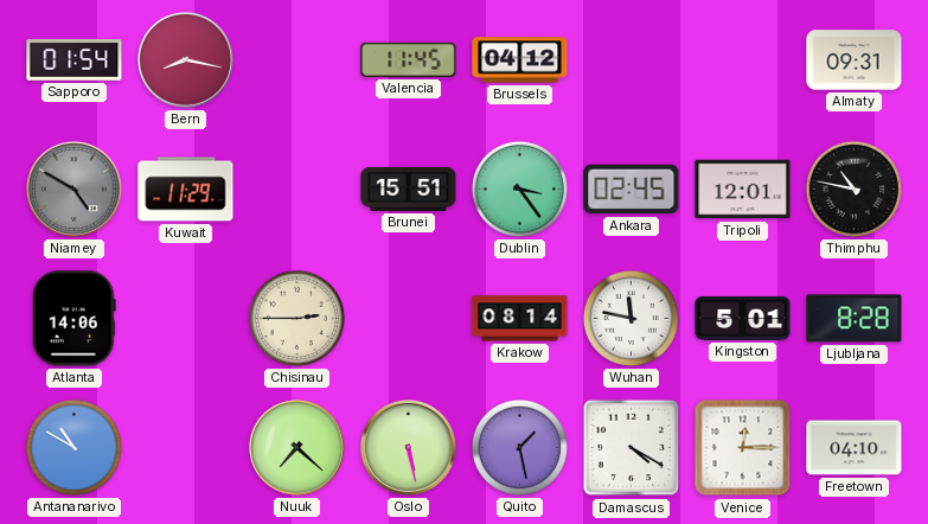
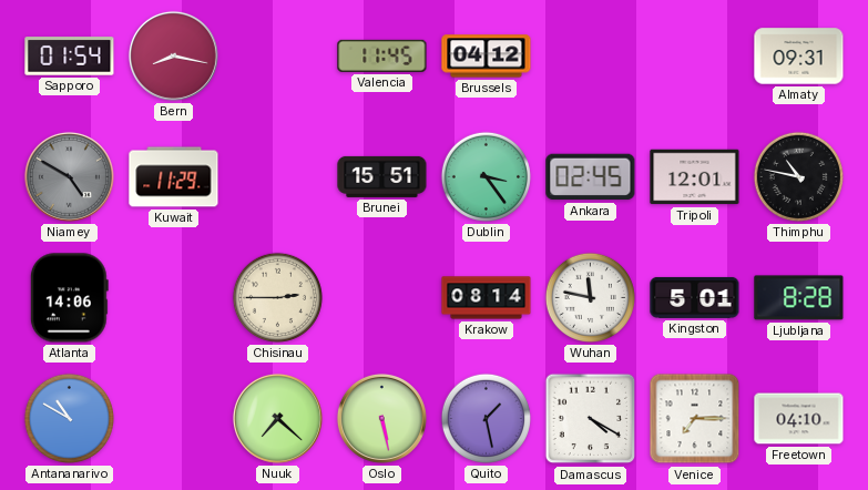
Venice: 12:15 -> 7:15
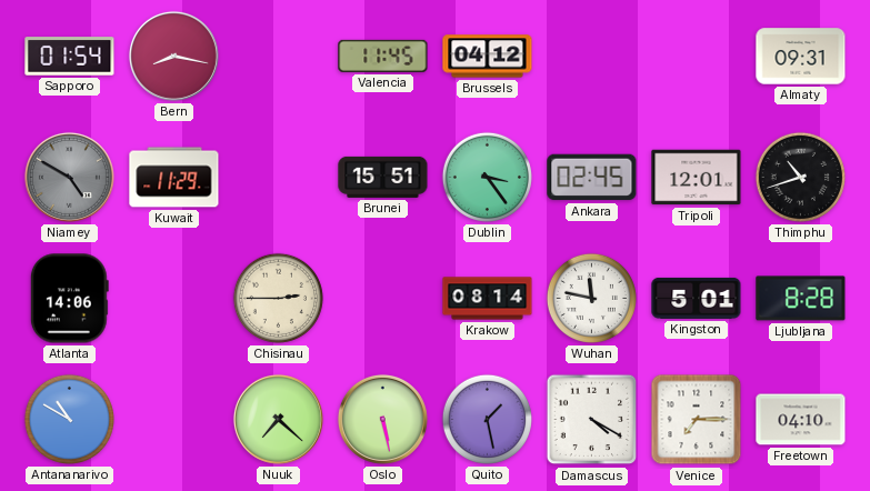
Thimphu: 10:47 -> 10:42
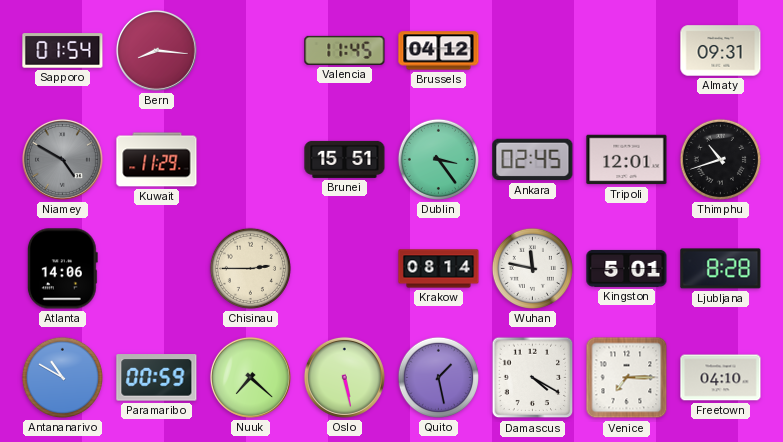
Bern: 8:17 -> 8:16
Paramaribo: none -> 00:59
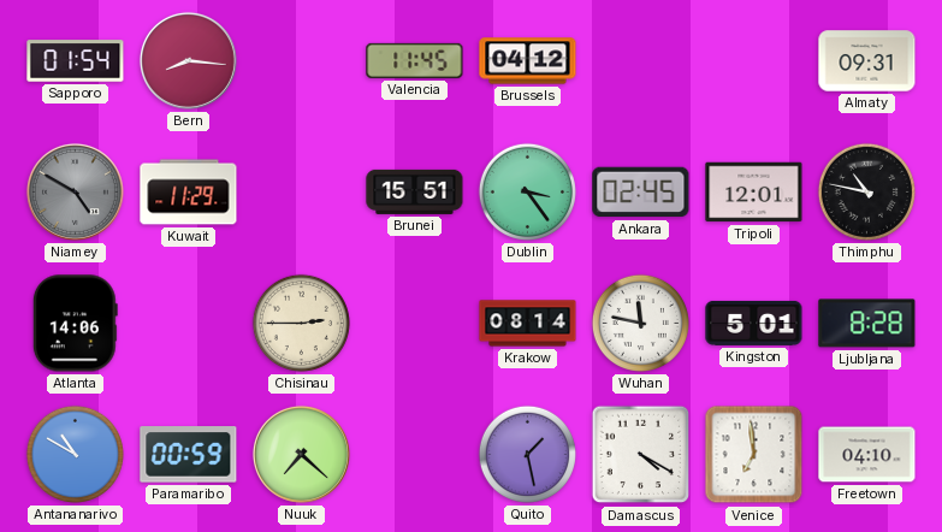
Thimphu: 10:42 -> 10:47
Oslo: 5:28 -> none
Venice: 7:15 -> 6:59
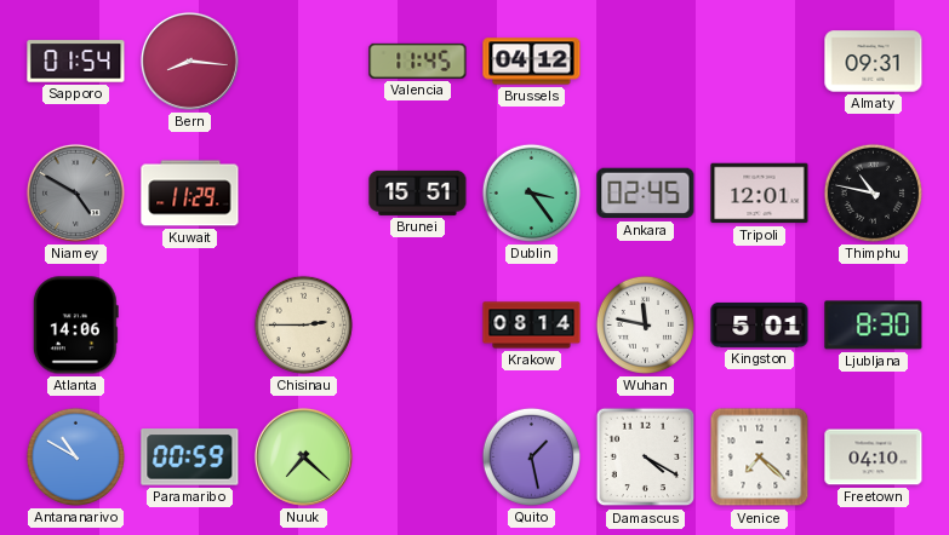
Ljubljana: 8:28 -> 8:30
Venice: 6:59 -> 7:22
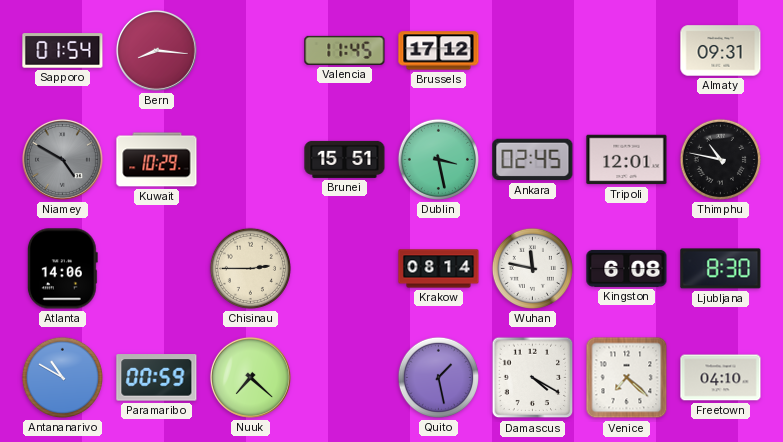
Brussels: 04:12 -> 17:12
Kuwait: 11:29 -> 10:29
Dublin: 3:24 -> 3:28
Kingston: 5:01 -> 6:08
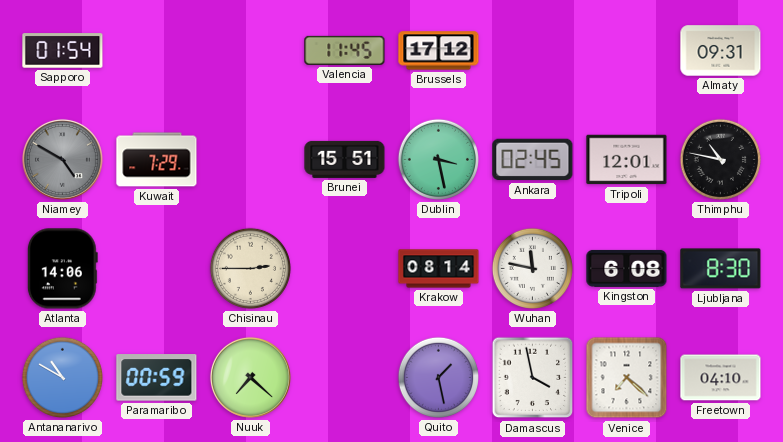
Bern: 8:16 -> none
Kuwait: 10:29 -> 7:29
Damascus: 4:20 -> 3:58
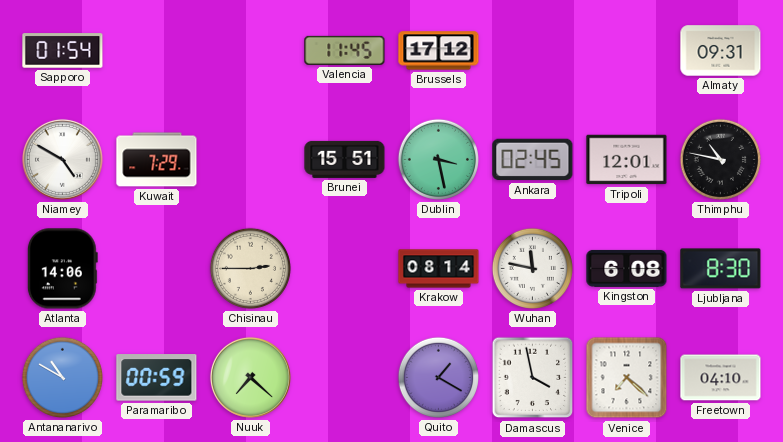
Niamey dial: grey -> white
Quito: 1:28 -> 1:20
